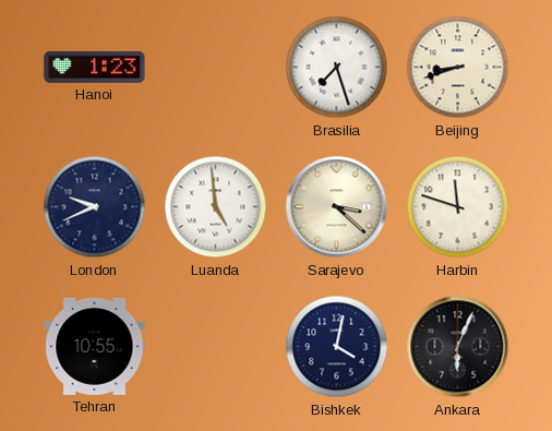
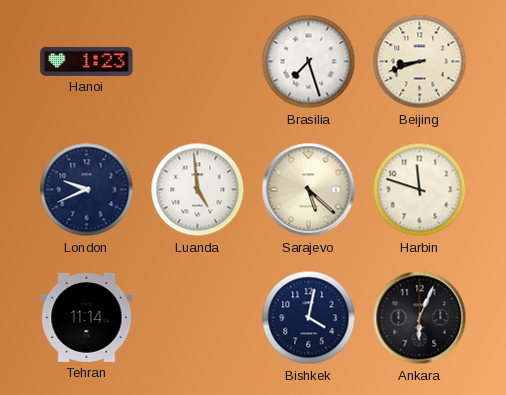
Sarajevo: 3:22 -> 5:22
Tehran: 10:55 -> 11:14
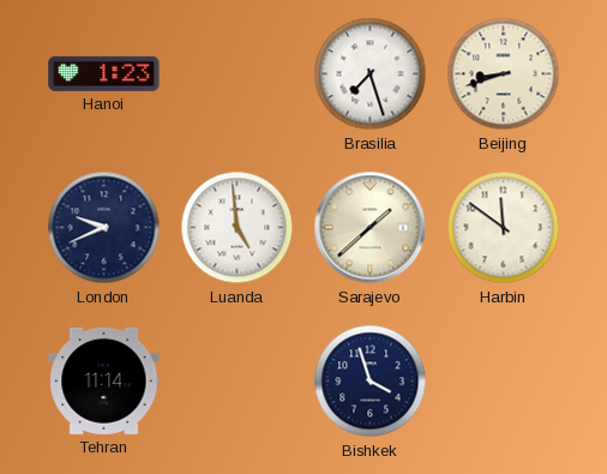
Sarajevo: 5:22 -> 1:38
Harbin: 11:48 -> 11:51
Bishkek: 4:02 -> 3:57
Ankara: 6:04 -> none
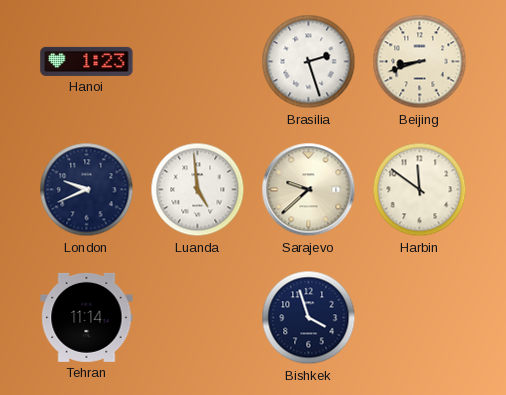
Brasilia: 7:27 -> 2:27
Sarajevo: 1:38 -> 9:38
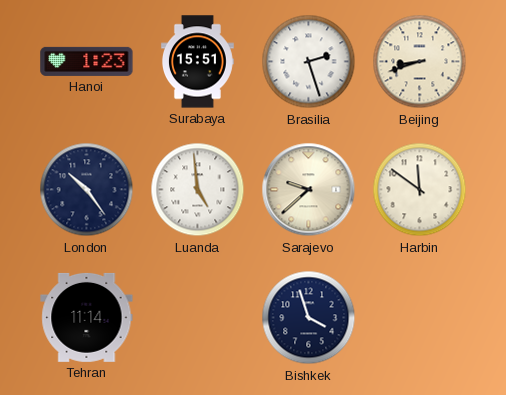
Surabaya: none -> 15:51
London: 9:41 -> 10:24
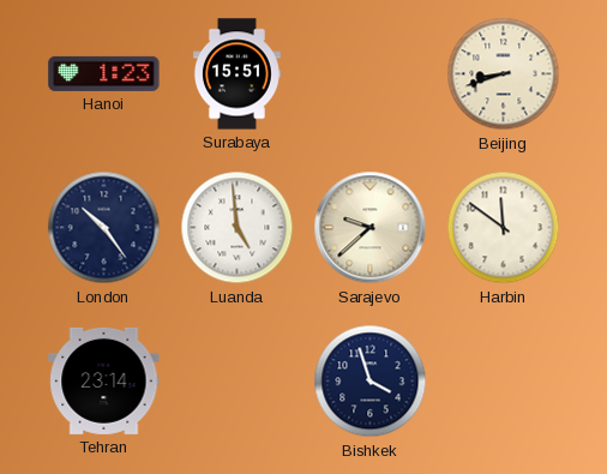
Brasilia: 2:27 -> none
Tehran: 11:14 -> 23:14
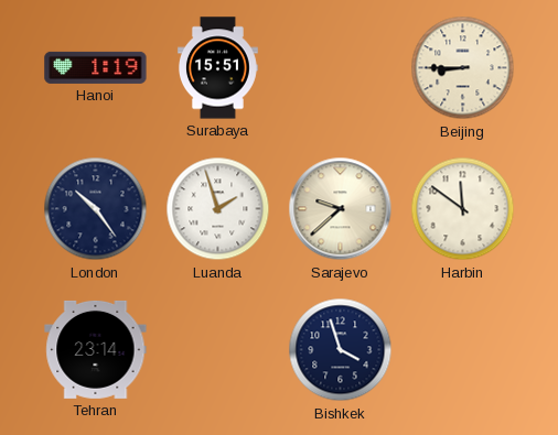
Hanoi: 1:23 -> 1:19
Beijing: 8:42 -> 8:45
Luanda: 4:59 -> 1:57
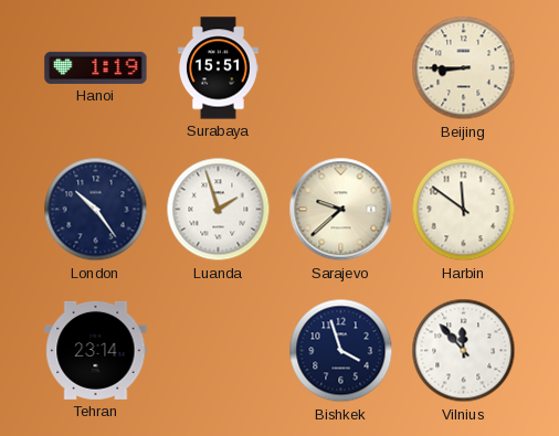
Vilnius: none -> 11:53
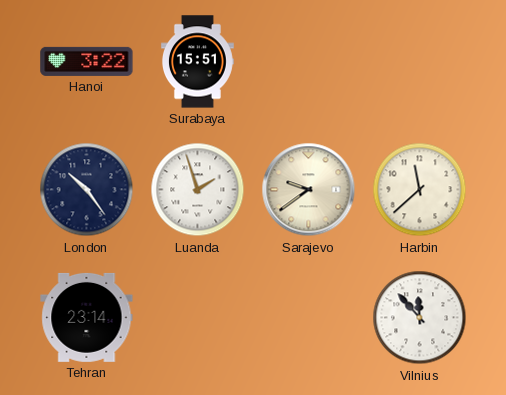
Hanoi: 1:19 -> 3:22
Beijing: 8:45 -> none
Sarajevo: 9:38 -> 9:39
Harbin: 11:51 -> 11:38
Bishkek: 3:57 -> none
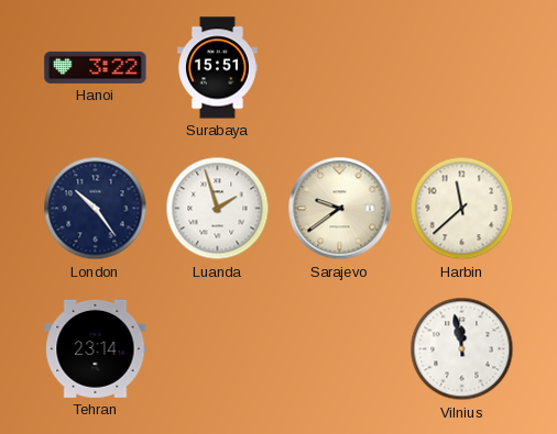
Vilnius: 11:53 -> 11:58
